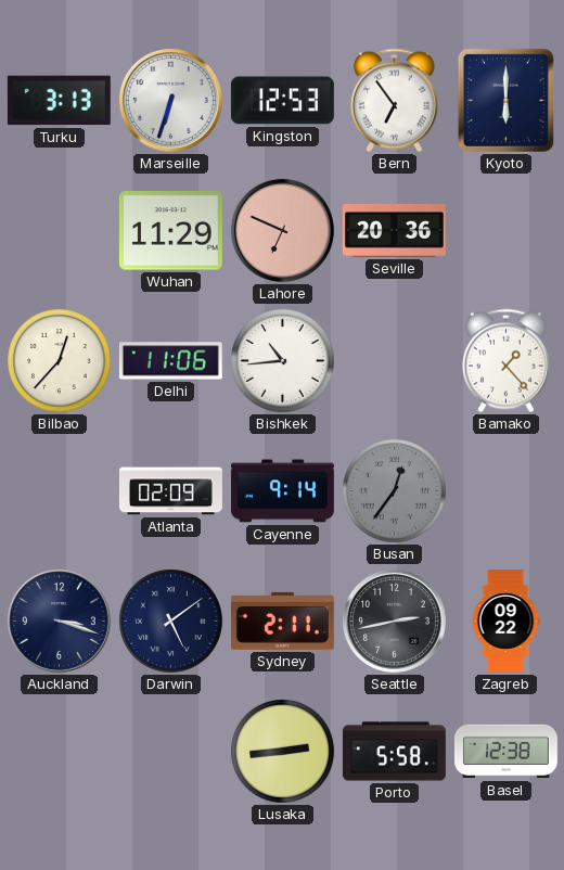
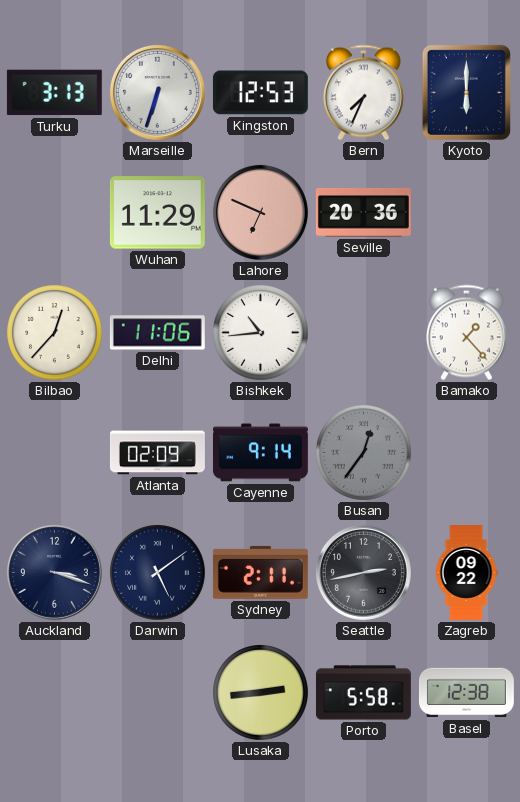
Bern: 6:54 -> 7:34
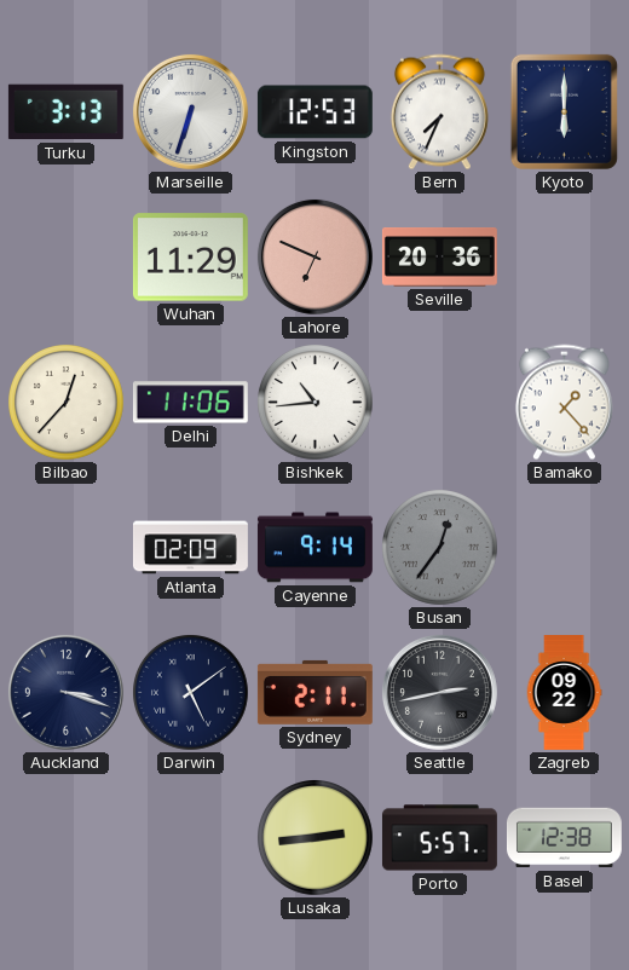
Porto: 5:58 -> 5:57
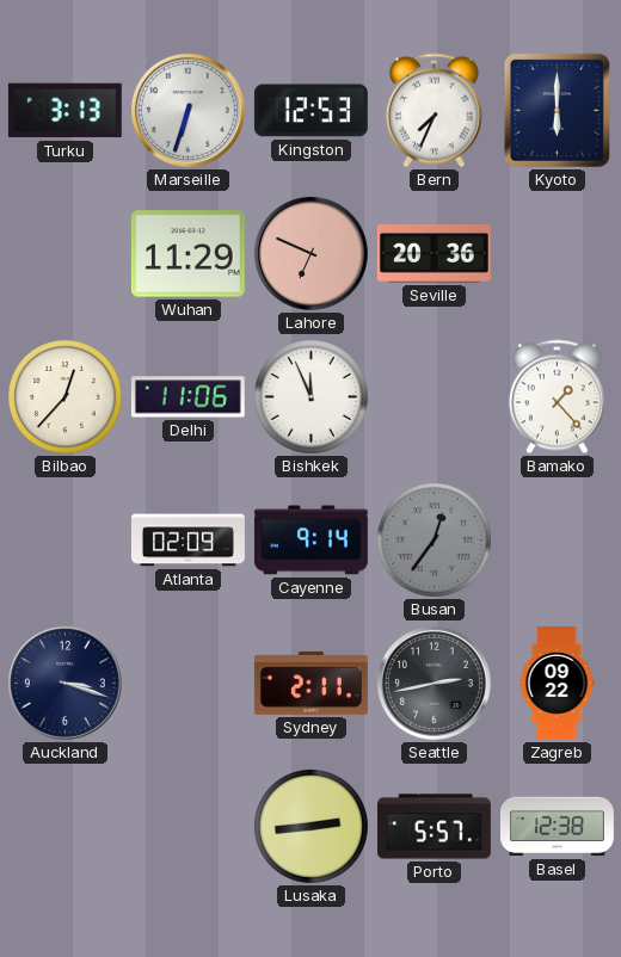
Bishkek: 10:44 -> 11:56
Darwin: 5:09 -> none
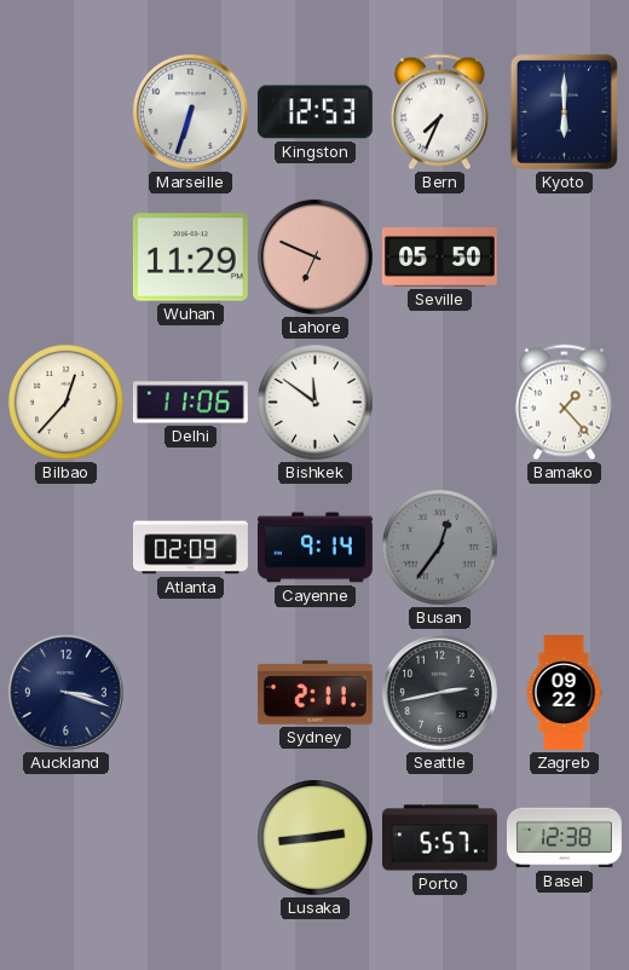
Turku: 3:13 -> none
Seville: 20:36 -> 05:50
Bishkek: 11:56 -> 11:51
